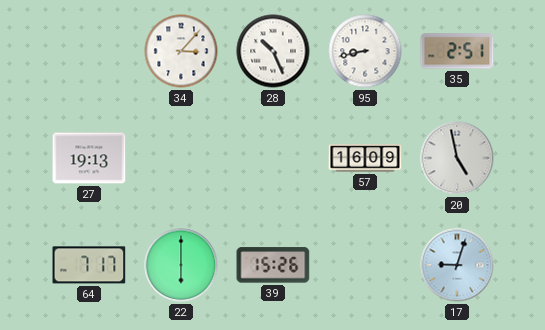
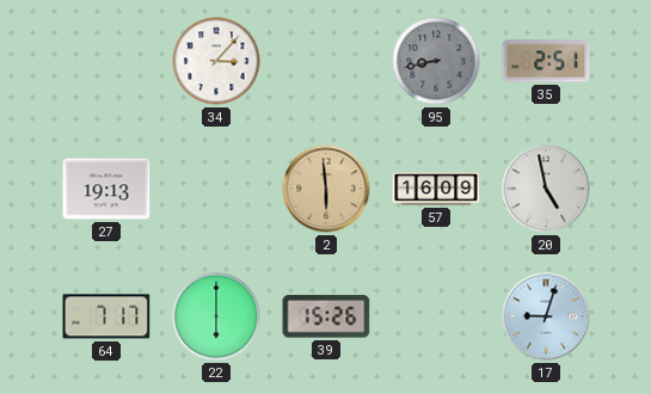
28: 10:26 -> none
95 dial: white -> grey
2: none -> 5:59
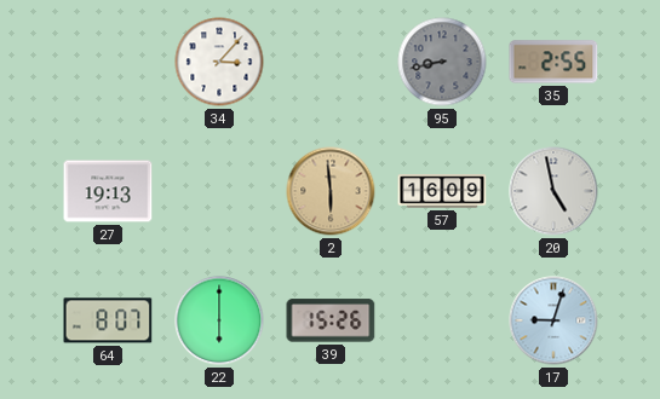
35: 2:51 -> 2:55
64: 7:17 -> 8:07
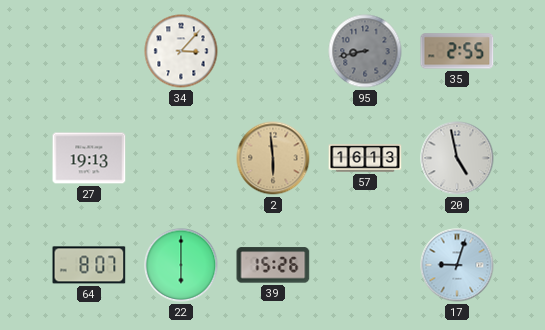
57: 16:09 -> 16:13
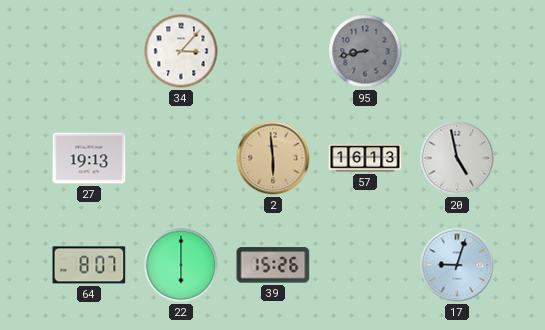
35: 2:55 -> none
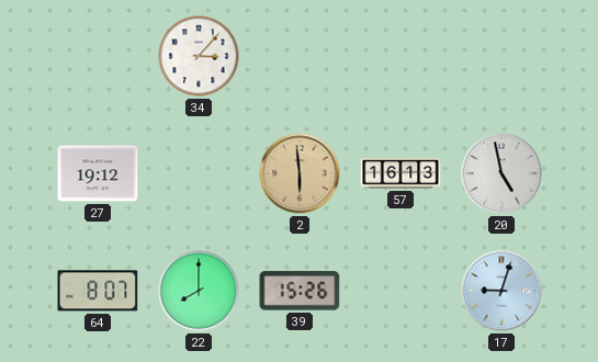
95: 8:43 -> none
27: 19:13 -> 19:12
22: 6:00 -> 8:00
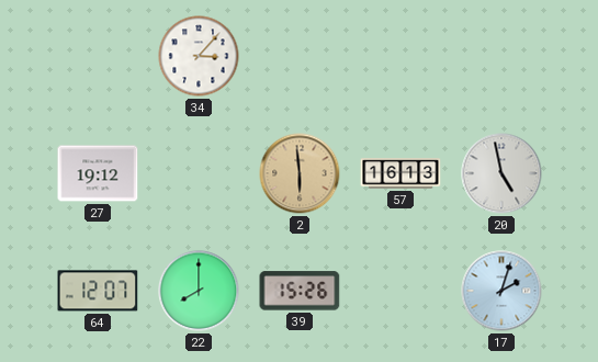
64: 8:07 -> 12:07
17: 9:03 -> 2:03
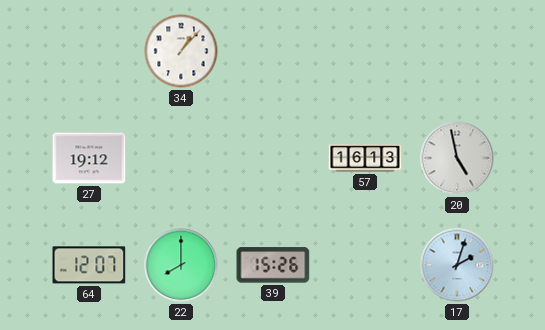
34: 3:07 -> 1:07
2: 5:59 -> none
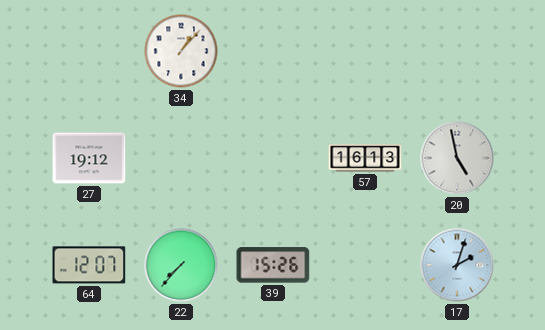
22: 8:00 -> 7:37
